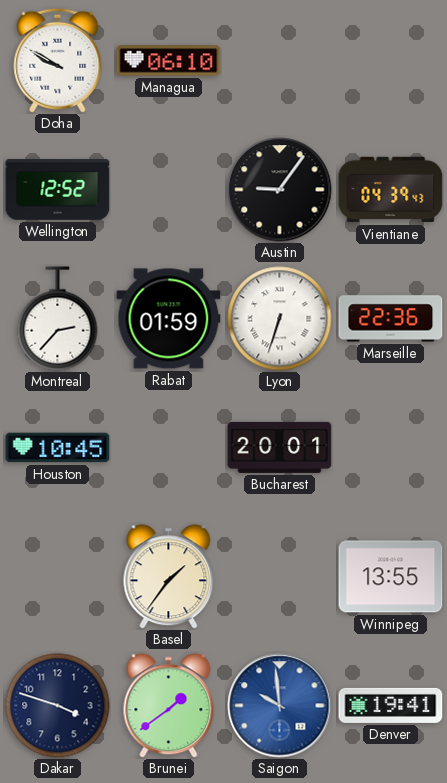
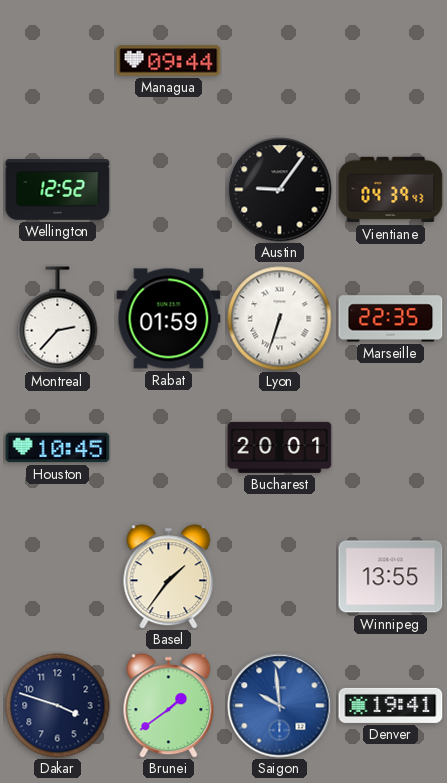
Doha: 9:50 -> none
Managua: 06:10 -> 09:44
Marseille: 22:36 -> 22:35
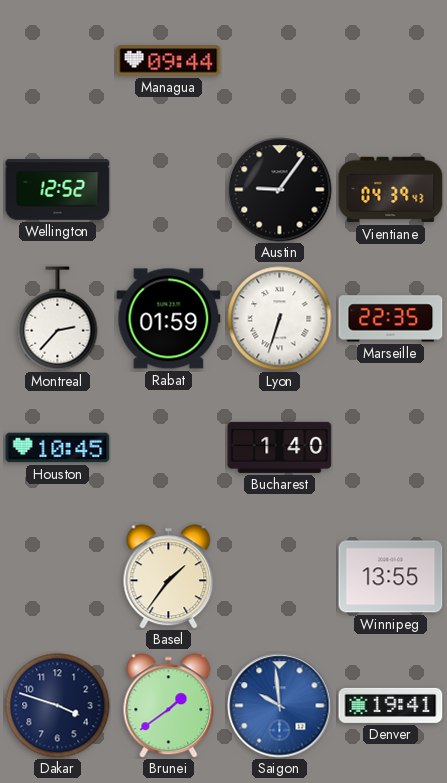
Bucharest: 20:01 -> 1:40
